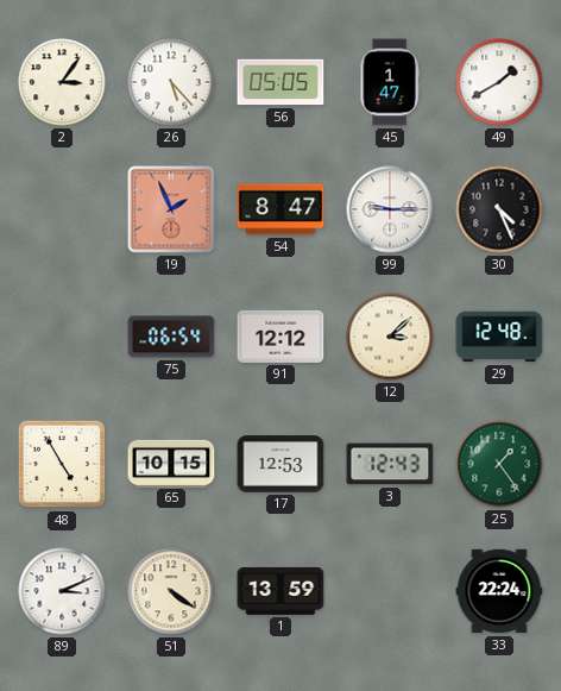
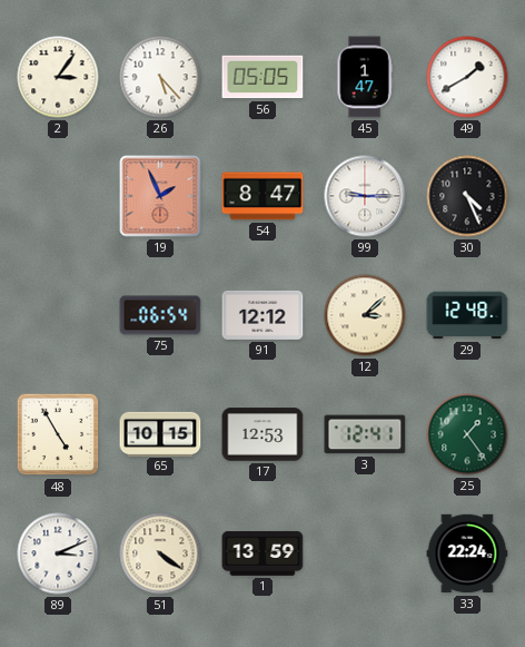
3: 12:43 -> 12:41
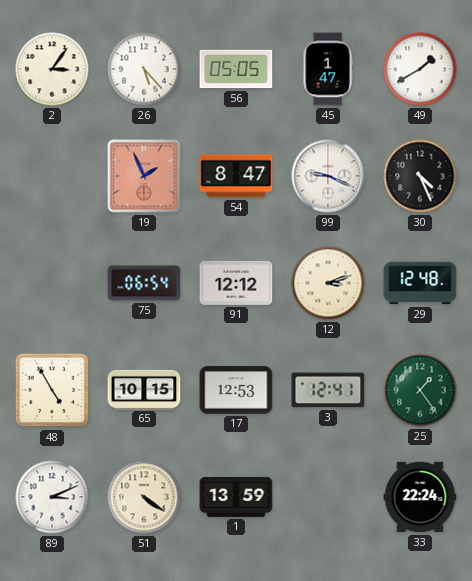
99: 9:15 -> 9:19
12: 3:08 -> 3:12
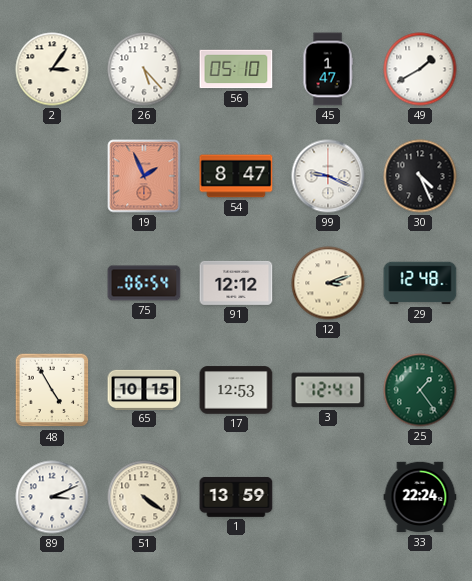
56: 05:05 -> 05:10
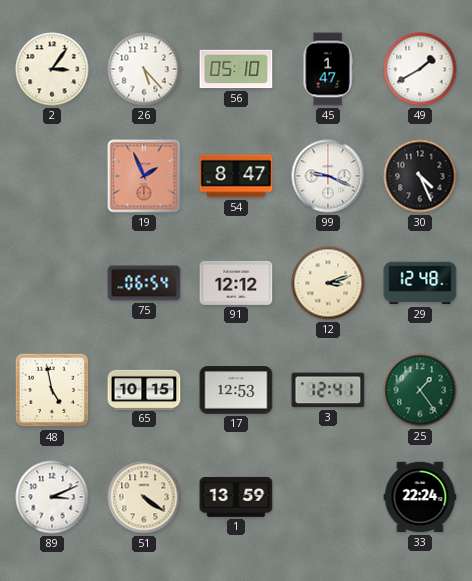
48: 4:55 -> 4:58
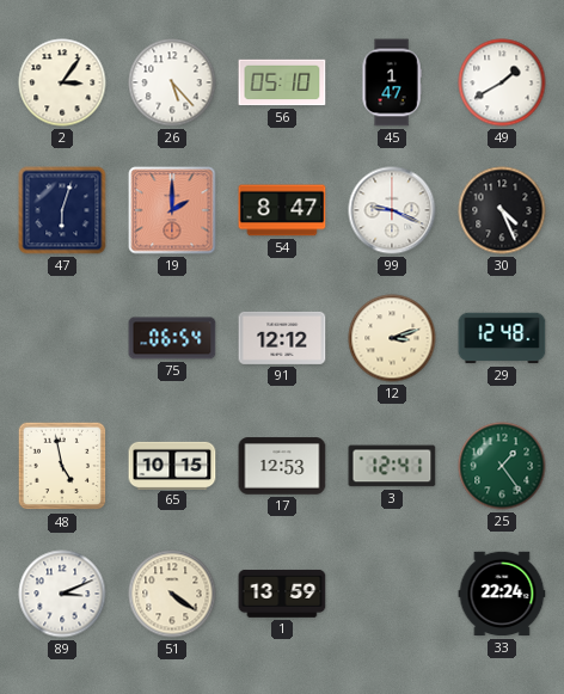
47: none -> 6:03
19: 1:56 -> 2:00
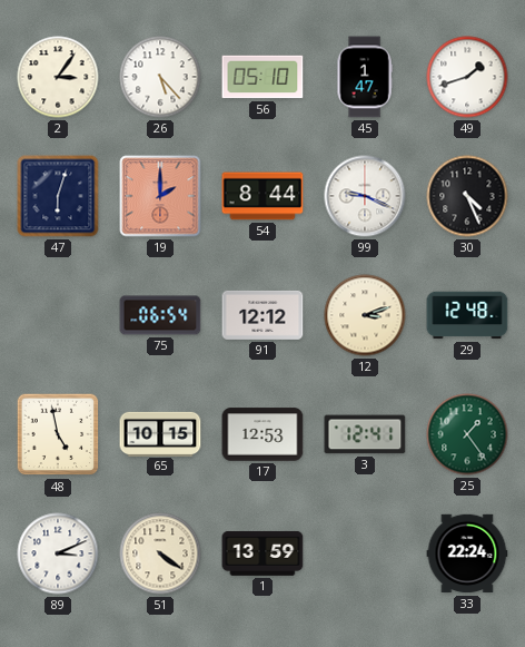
49: 1:40 -> 1:42
54: 8:47 -> 8:44
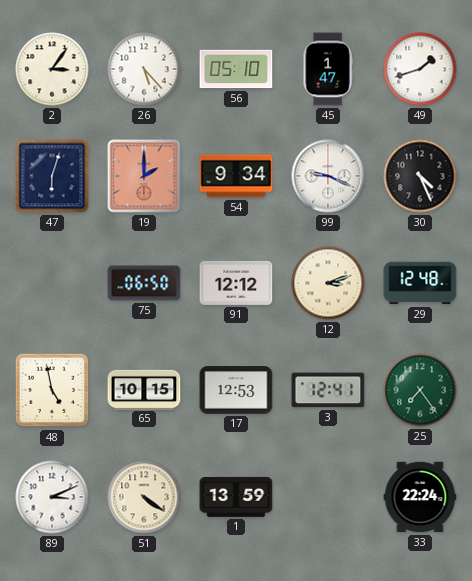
54: 8:44 -> 9:34
75: 06:54 -> 06:50
25: 1:24 -> 7:24
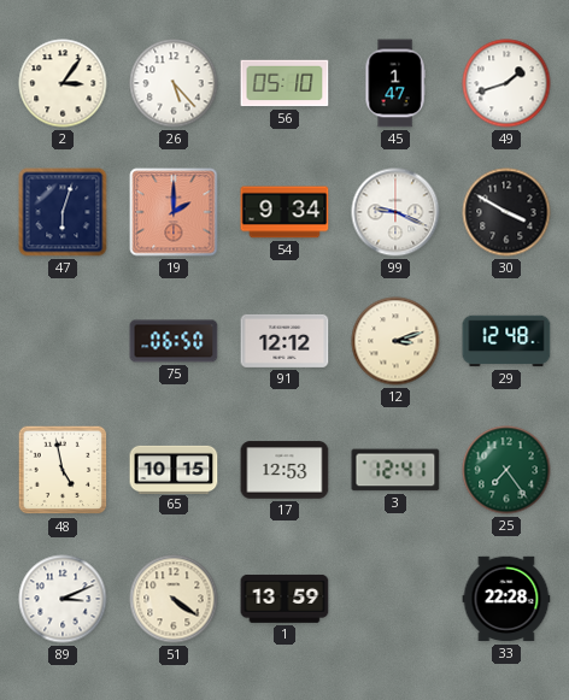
30: 4:26 -> 3:50
33: 22:24 -> 22:28
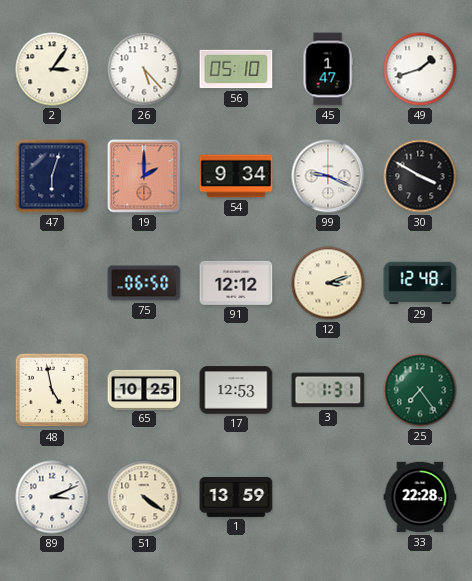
65: 10:15 -> 10:25
3: 12:41 -> 1:31
